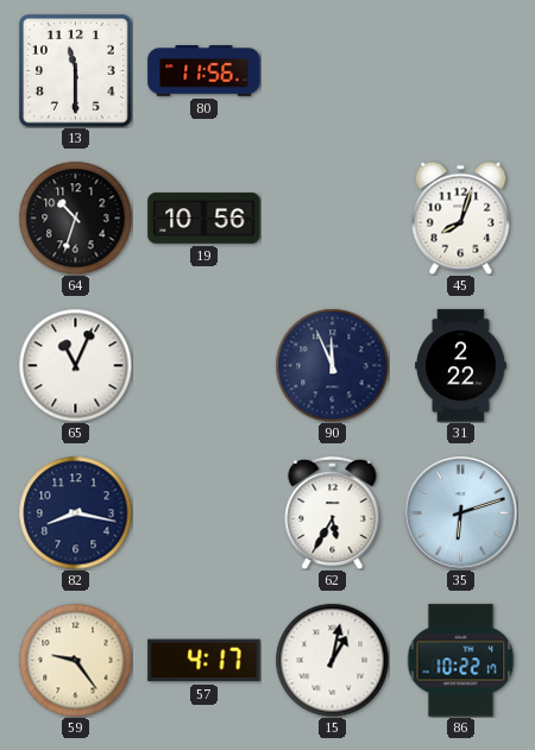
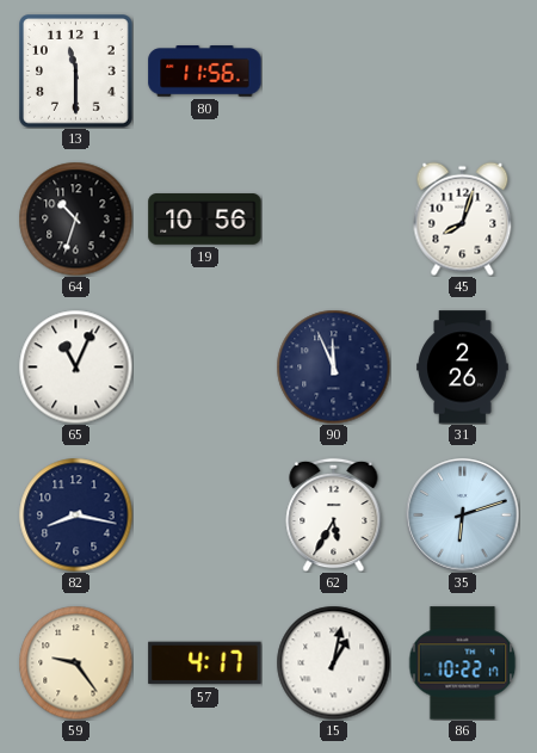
31: 2:22 -> 2:26
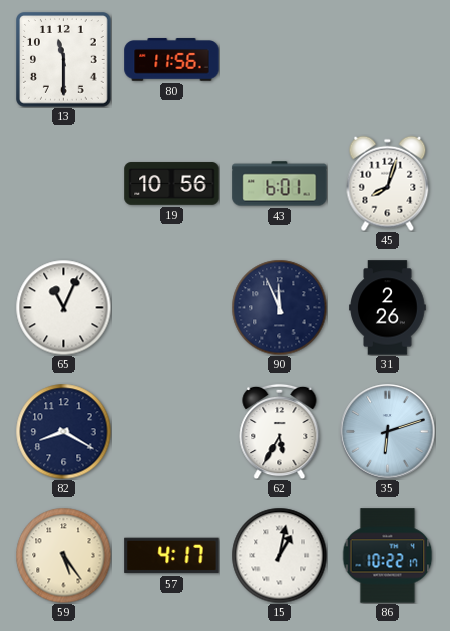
64: 10:33 -> none
43: none -> 6:01
82: 8:17 -> 8:20
59: 9:24 -> 5:24
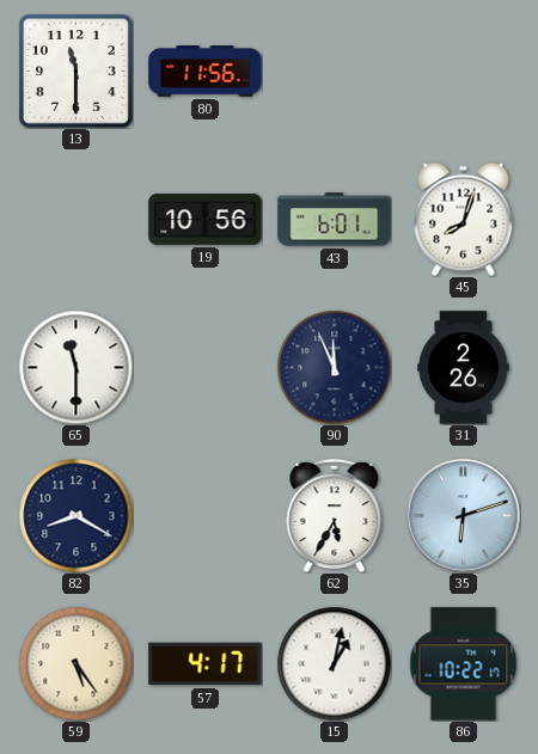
65: 11:04 -> 11:30
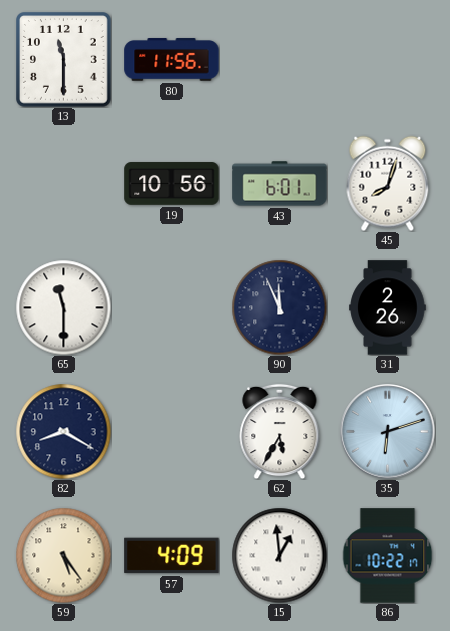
57: 4:17 -> 4:09
15: 1:02 -> 12:59
